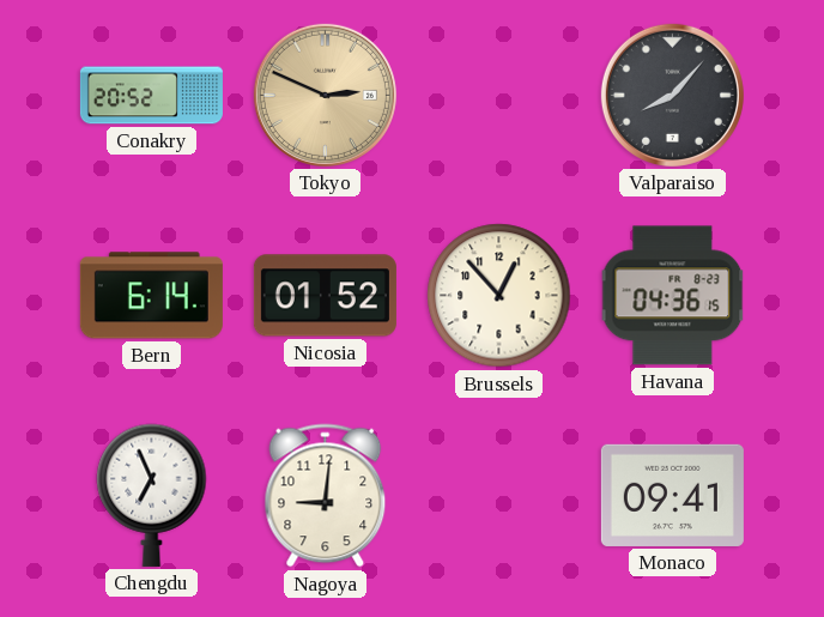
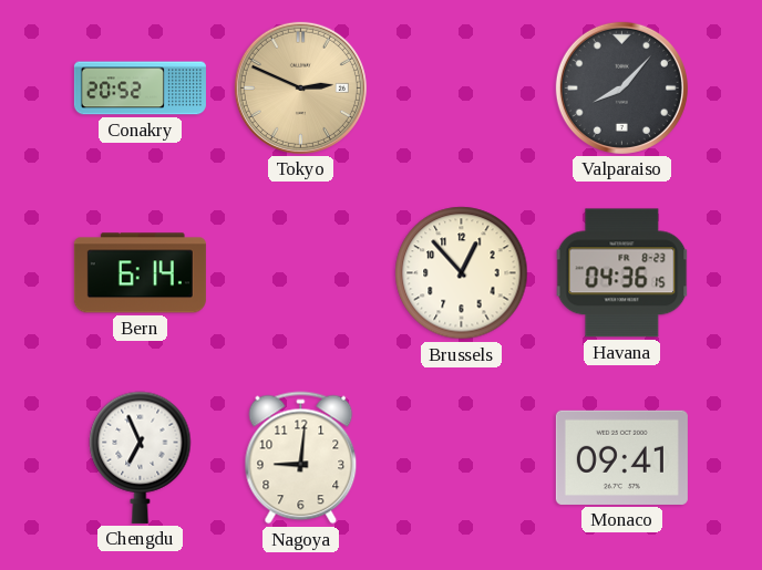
Nicosia: 01:52 -> none
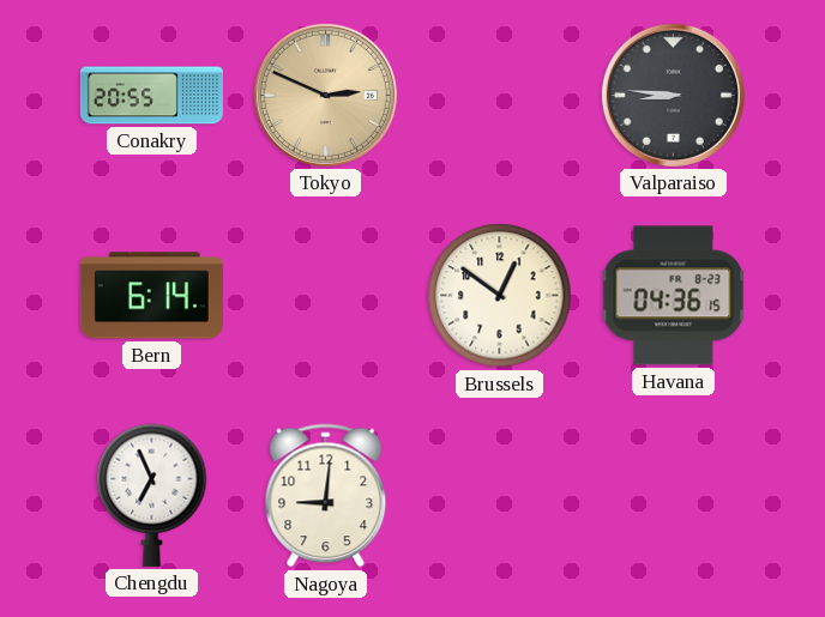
Conakry: 20:52 -> 20:55
Valparaiso: 8:07 -> 8:46
Brussels: 12:53 -> 12:51
Monaco: 09:41 -> none
